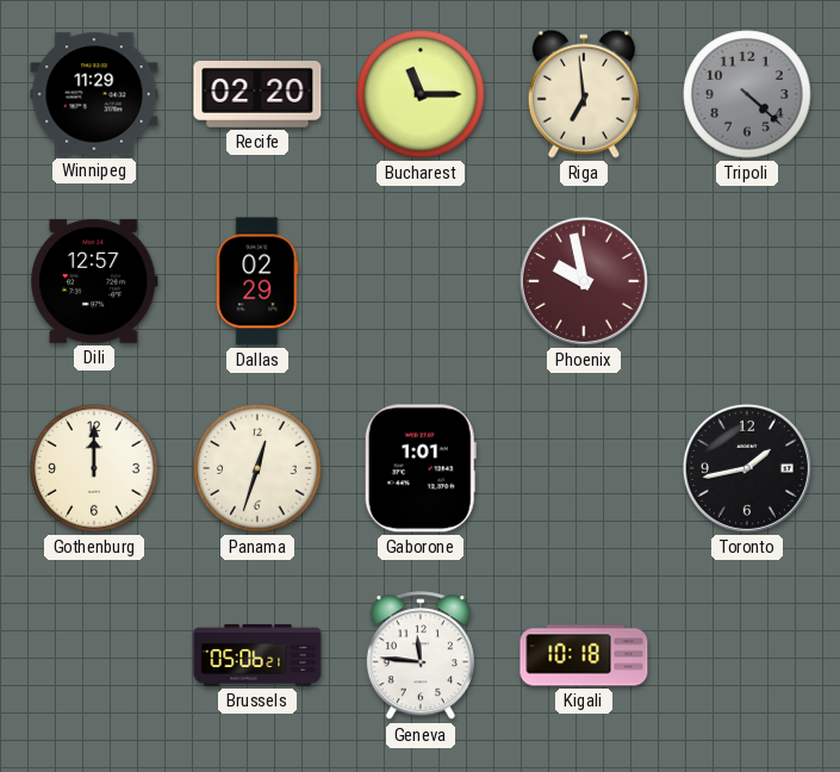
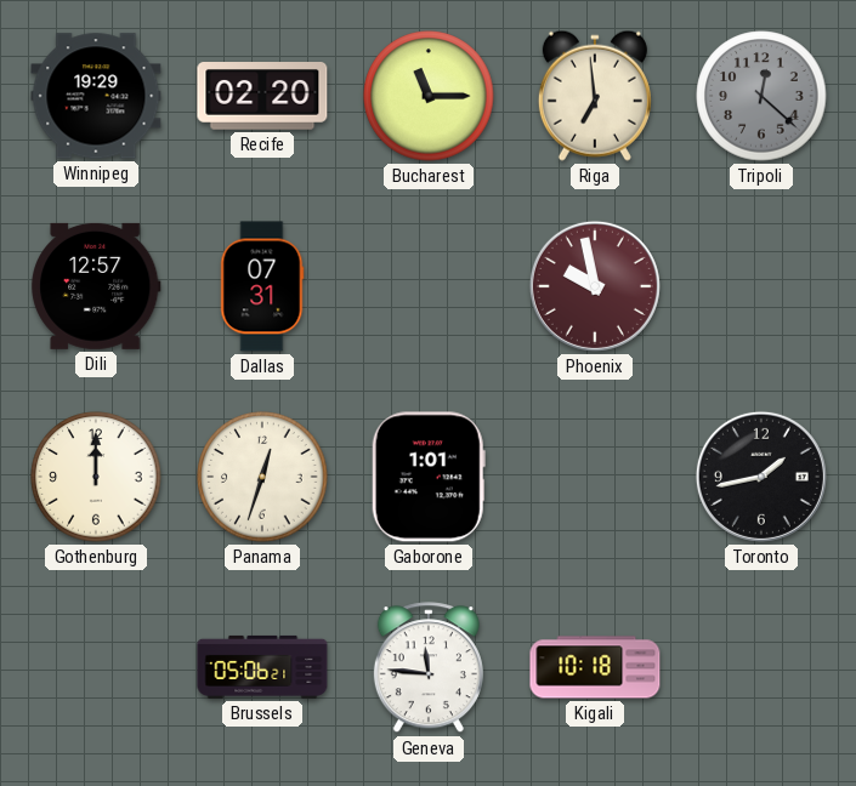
Winnipeg: 11:29 -> 19:29
Tripoli: 4:22 -> 12:22
Dallas: 02:29 -> 07:31
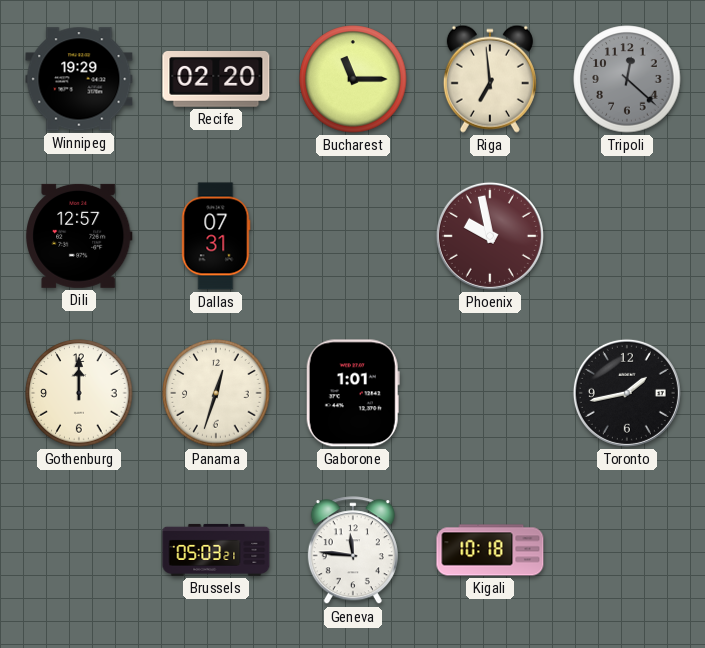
Brussels: 05:06 -> 05:03
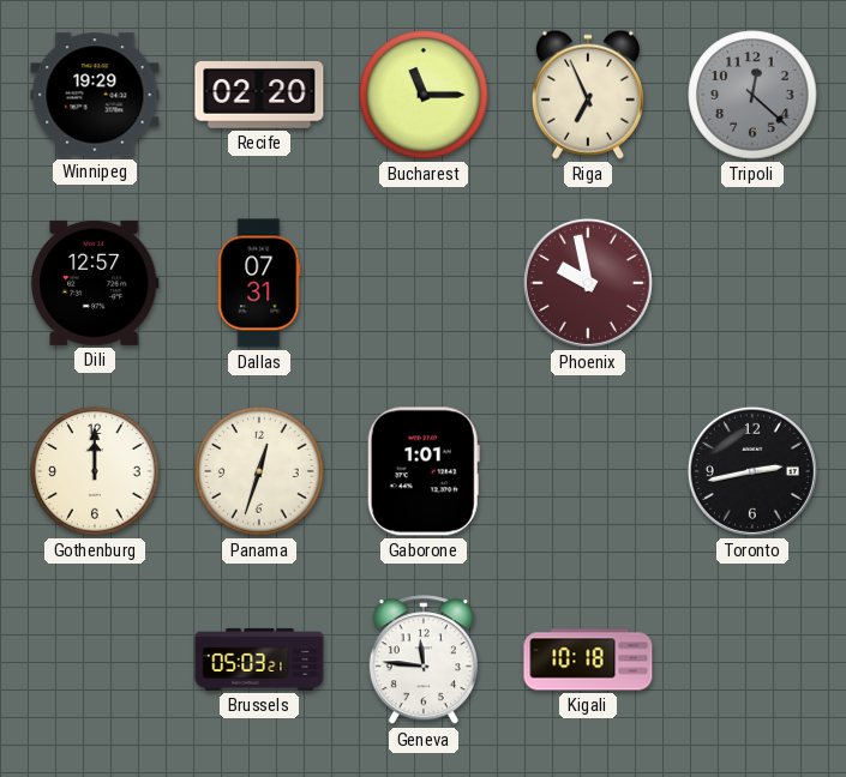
Riga: 6:59 -> 6:56
Toronto: 1:43 -> 2:43
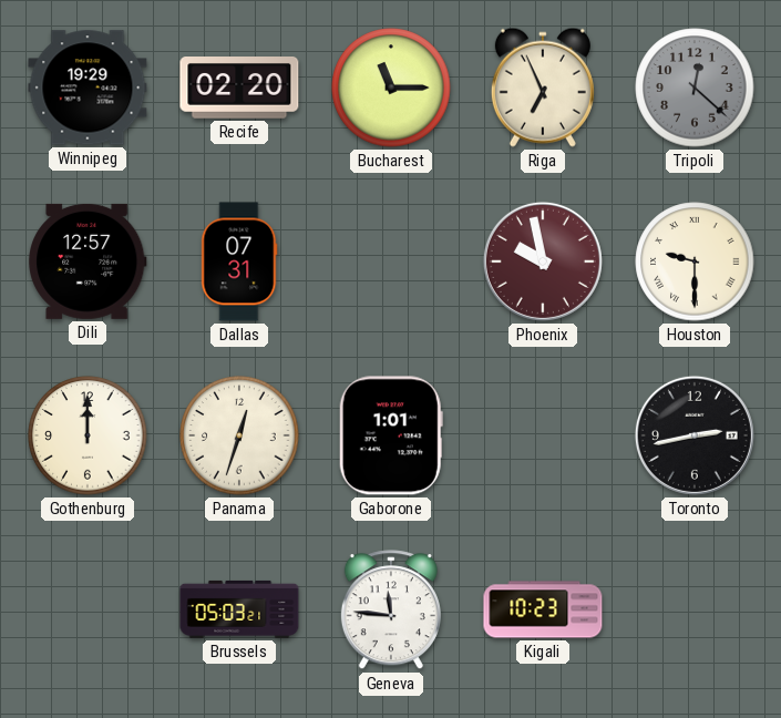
Houston: none -> 9:30
Kigali: 10:18 -> 10:23
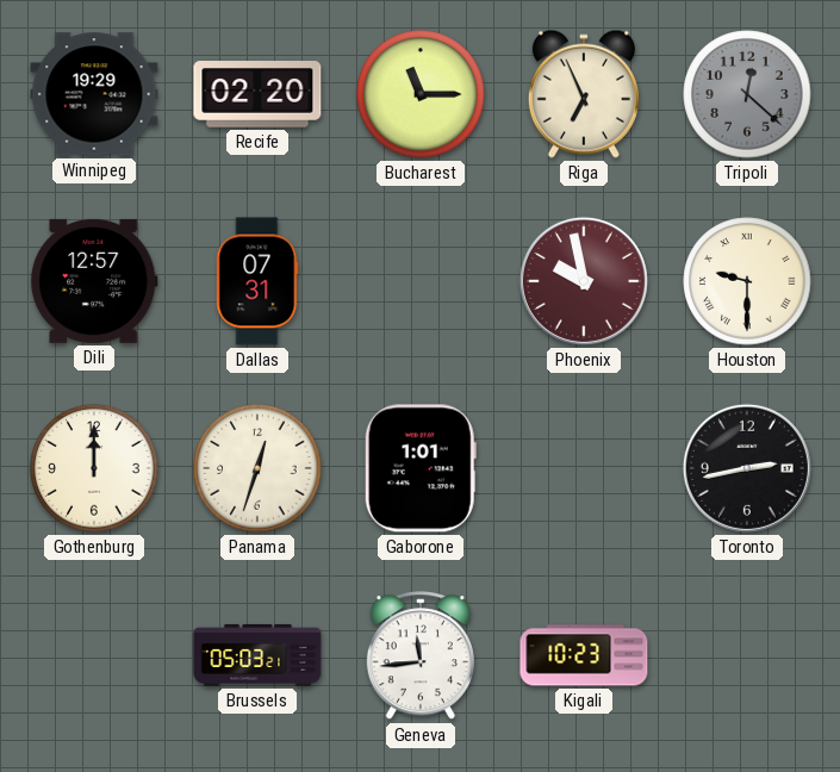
Geneva: 11:46 -> 11:44
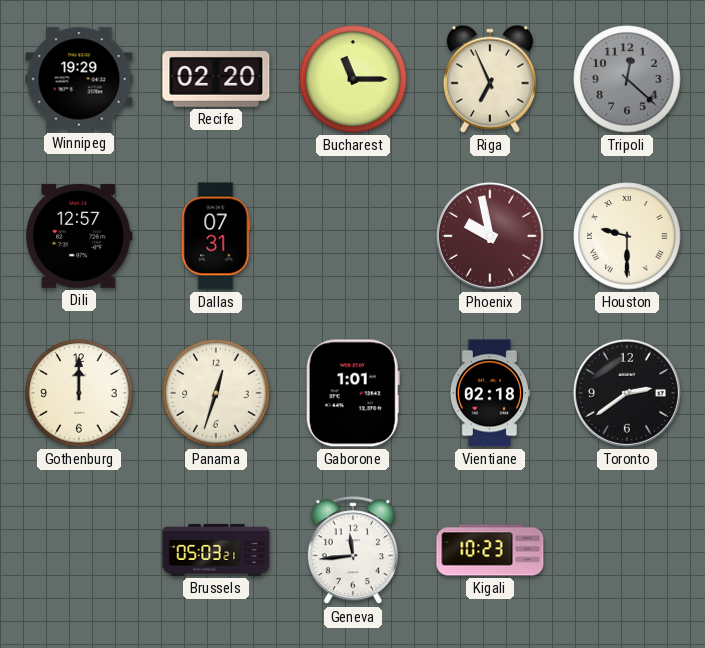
Vientiane: none -> 02:18
Toronto: 2:43 -> 2:39
